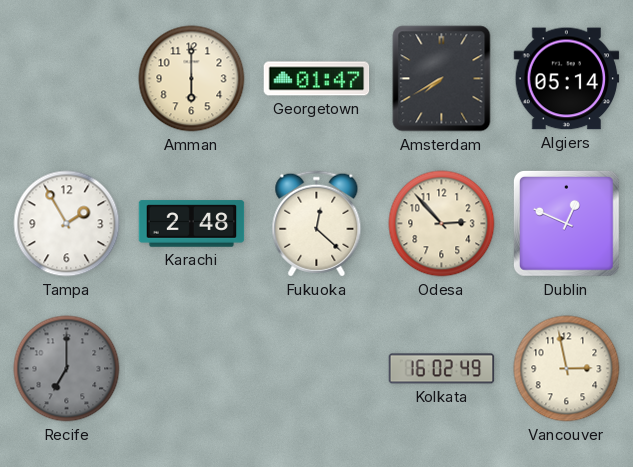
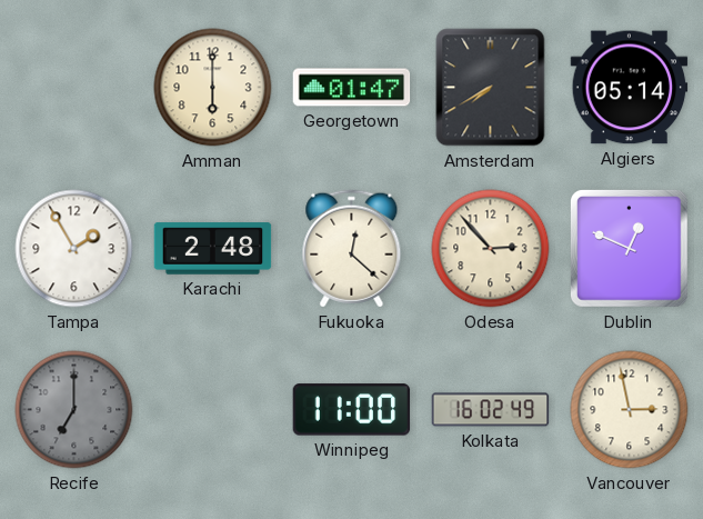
Winnipeg: none -> 11:00
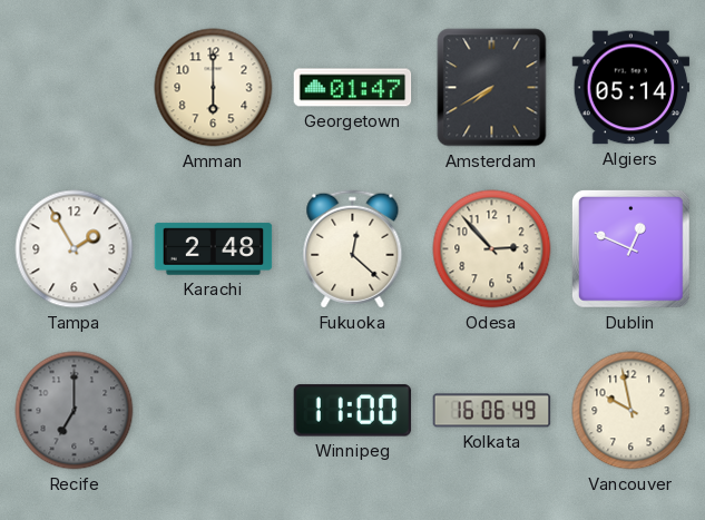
Kolkata: 16:02 -> 16:06
Vancouver: 2:58 -> 9:58
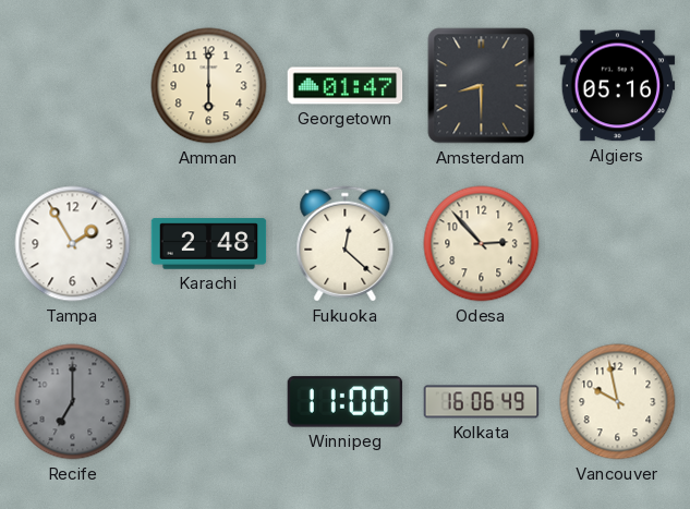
Amsterdam: 7:40 -> 8:30
Algiers: 05:14 -> 05:16
Dublin: 12:49 -> none
